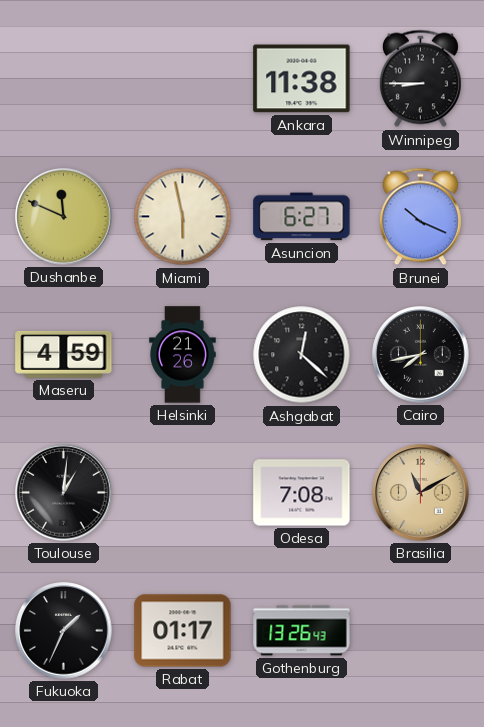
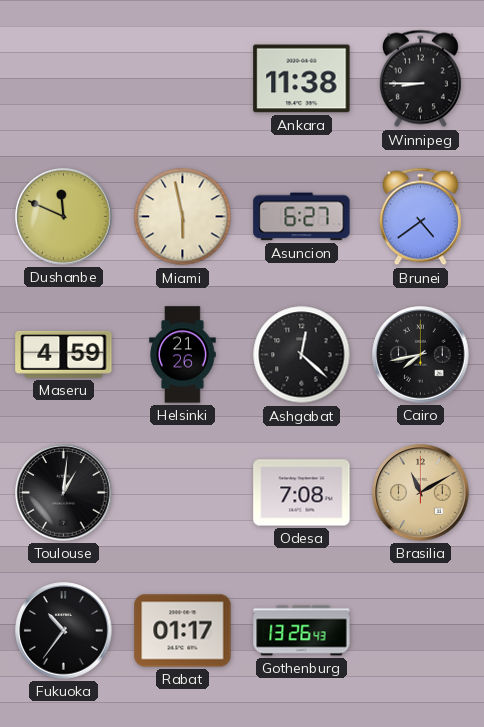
Brunei: 10:19 -> 4:39
Fukuoka: 1:34 -> 10:36
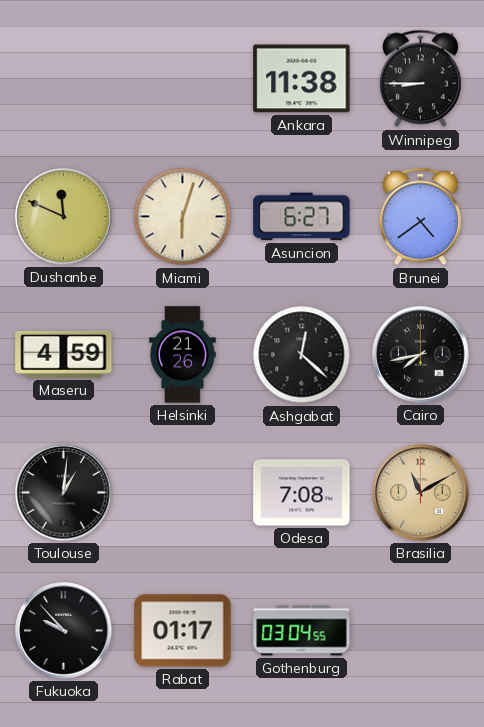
Miami: 5:58 -> 6:03
Fukuoka: 10:36 -> 9:53
Gothenburg: 13:26 -> 03:04
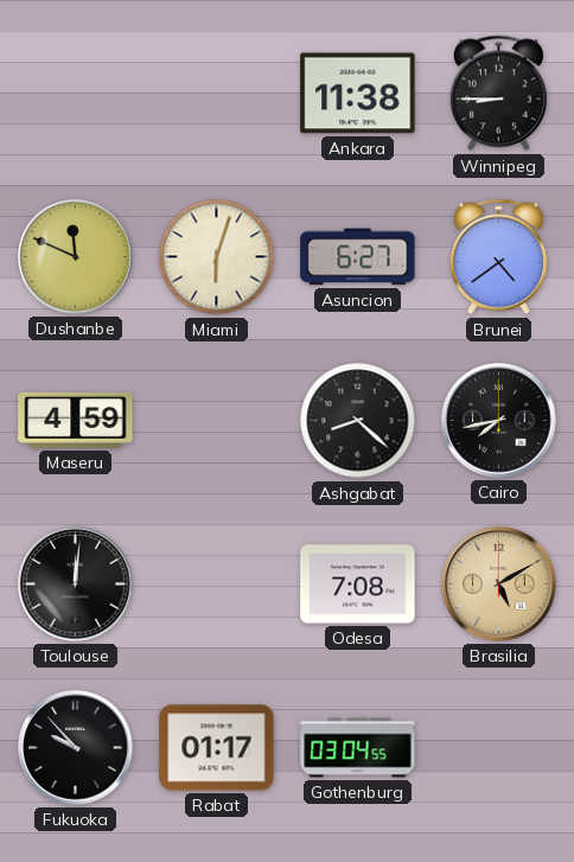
Helsinki: 21:26 -> none
Ashgabat: 12:22 -> 8:22
Toulouse: 1:01 -> 12:01
Brasilia: 11:10 -> 5:10
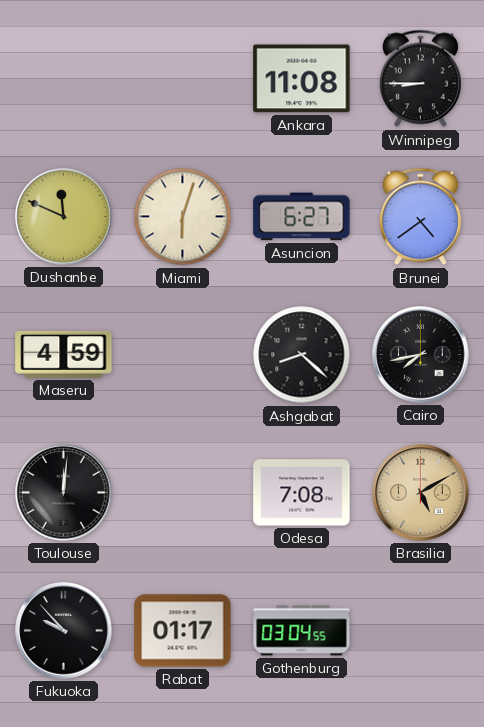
Ankara: 11:38 -> 11:08
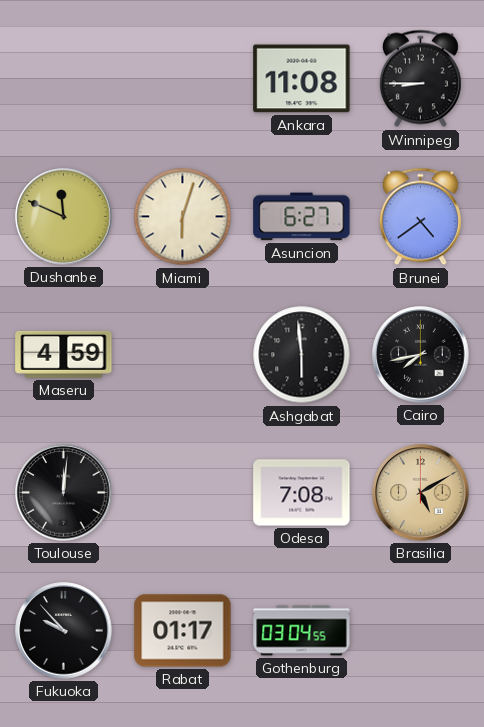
Ashgabat: 8:22 -> 5:59
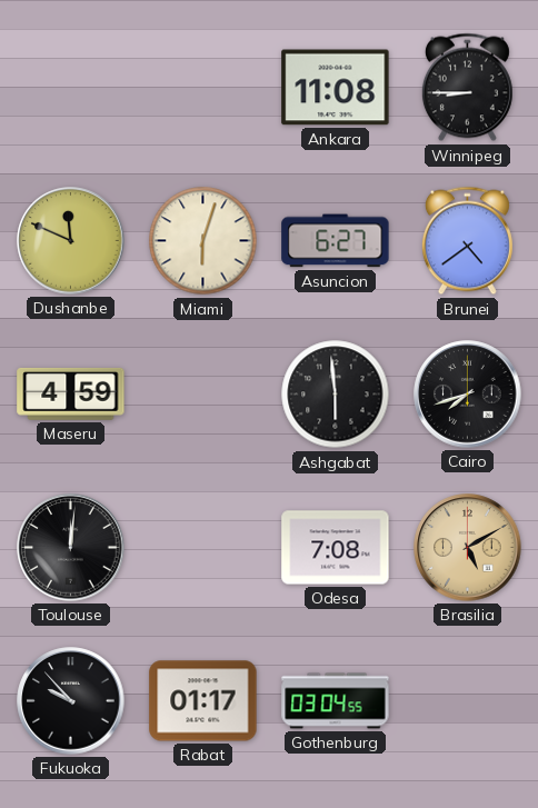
Cairo: 7:43 -> 7:42
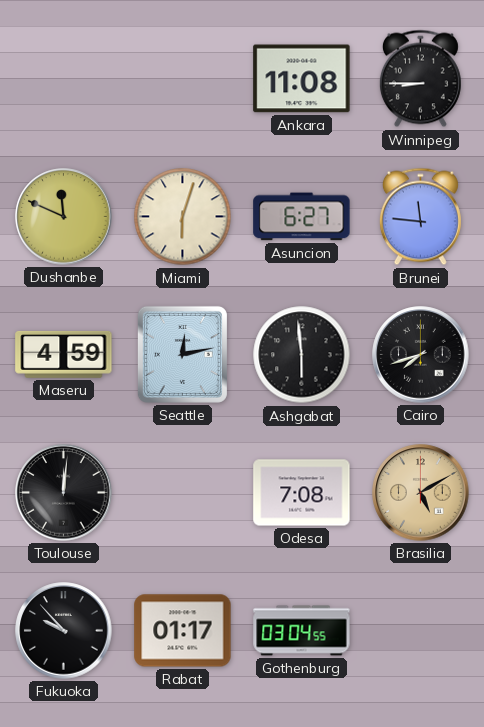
Brunei: 4:39 -> 11:46
Seattle: none -> 12:13
